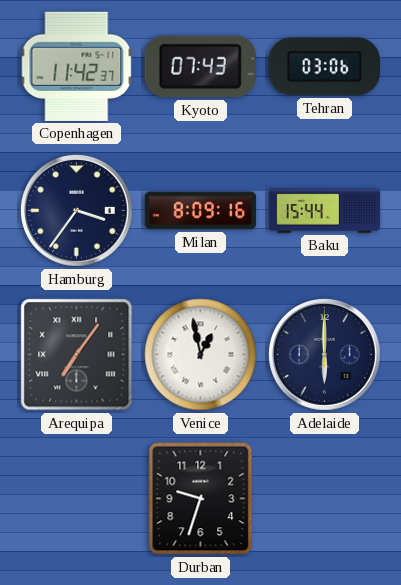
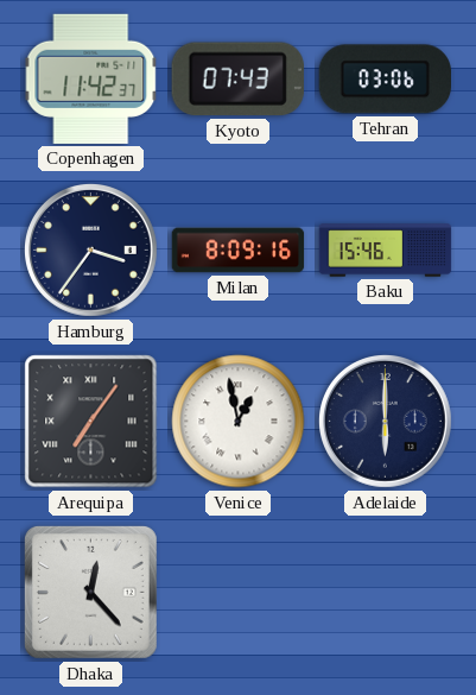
Baku: 15:44 -> 15:46
Dhaka: none -> 12:23
Durban: 9:33 -> none
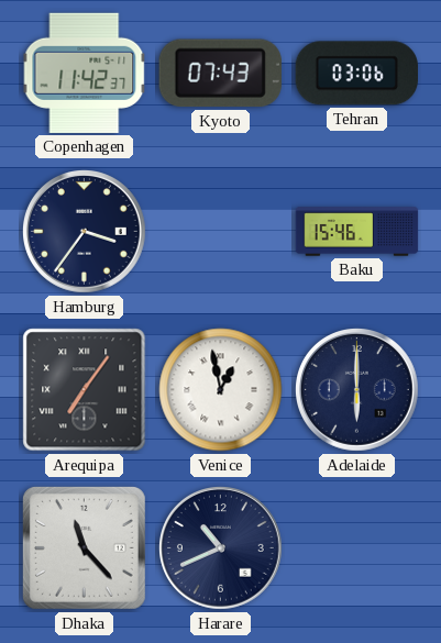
Milan: 8:09 -> none
Dhaka: 12:23 -> 11:23
Harare: none -> 10:41
